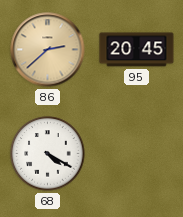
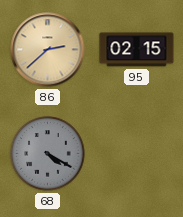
95: 20:45 -> 02:15
68 dial: white -> grey
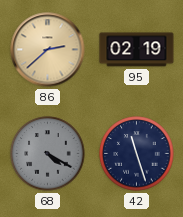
95: 02:15 -> 02:19
42: none -> 11:27
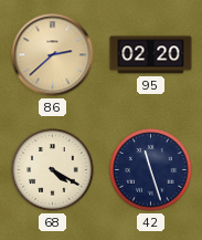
95: 02:19 -> 02:20
68 dial: grey -> cream
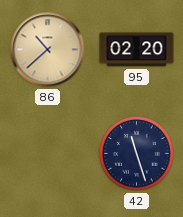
86: 2:38 -> 10:38
68: 4:20 -> none
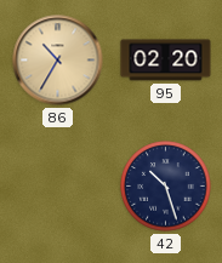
86: 10:38 -> 10:35
42: 11:27 -> 10:27
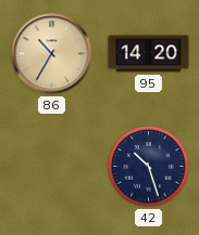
95: 02:20 -> 14:20
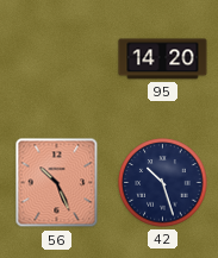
86: 10:35 -> none
56: none -> 10:26
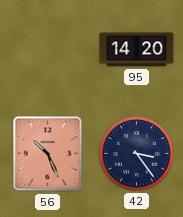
42: 10:27 -> 3:24
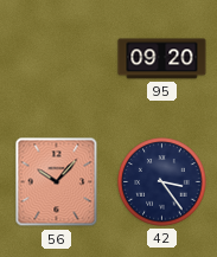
95: 14:20 -> 09:20
56: 10:26 -> 10:07
